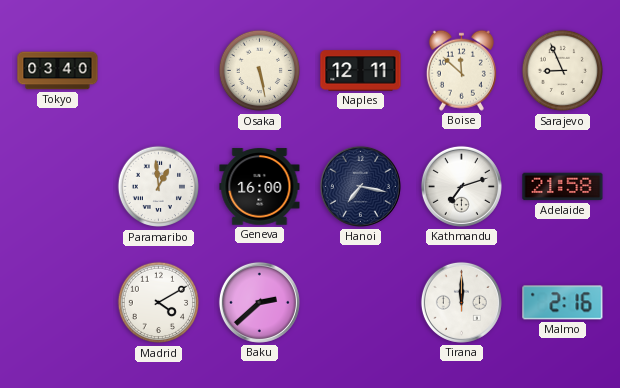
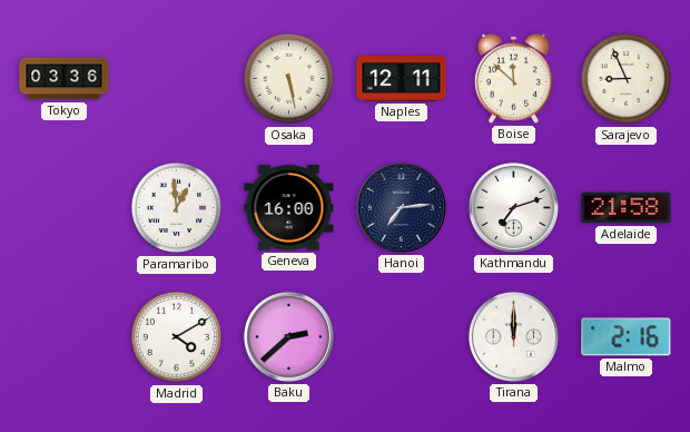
Tokyo: 03:40 -> 03:36
Hanoi: 7:17 -> 7:14
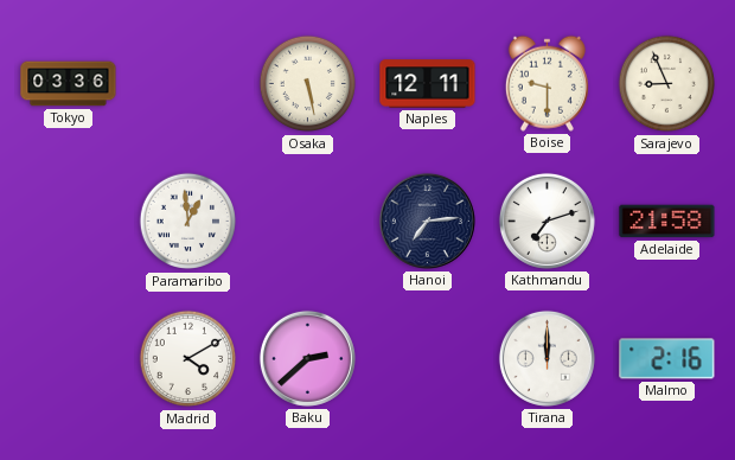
Boise: 11:52 -> 9:30
Geneva: 16:00 -> none
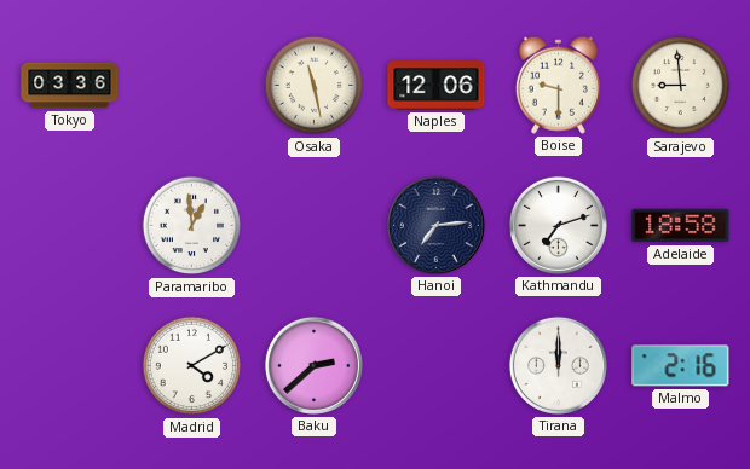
Osaka: 5:28 -> 11:28
Naples: 12:11 -> 12:06
Sarajevo: 8:56 -> 8:59
Adelaide: 21:58 -> 18:58
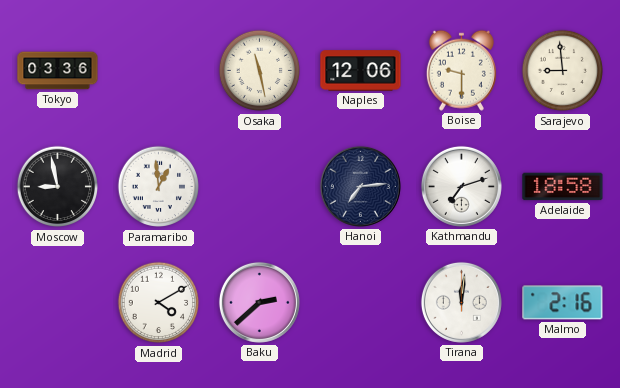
Moscow: none -> 8:58
Tirana: 12:00 -> 12:01
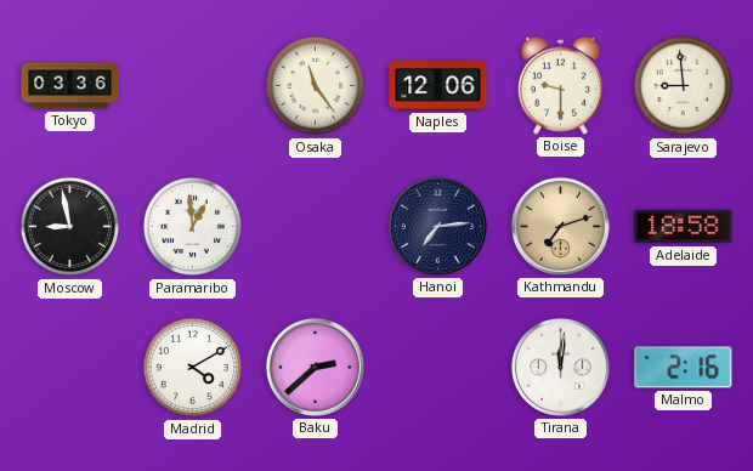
Osaka: 11:28 -> 11:24
Kathmandu dial: white -> champagne
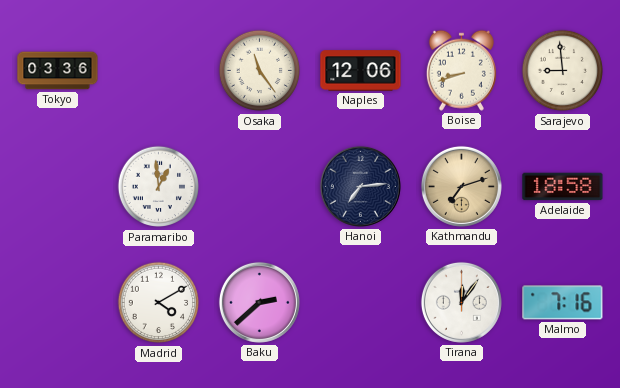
Boise: 9:30 -> 8:42
Moscow: 8:58 -> none
Tirana: 12:01 -> 12:06
Malmo: 2:16 -> 7:16
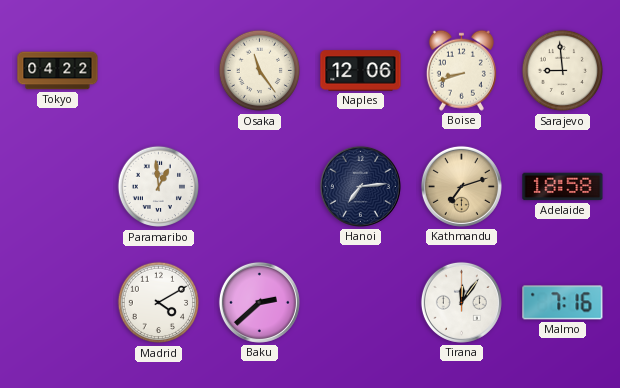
Tokyo: 03:36 -> 04:22
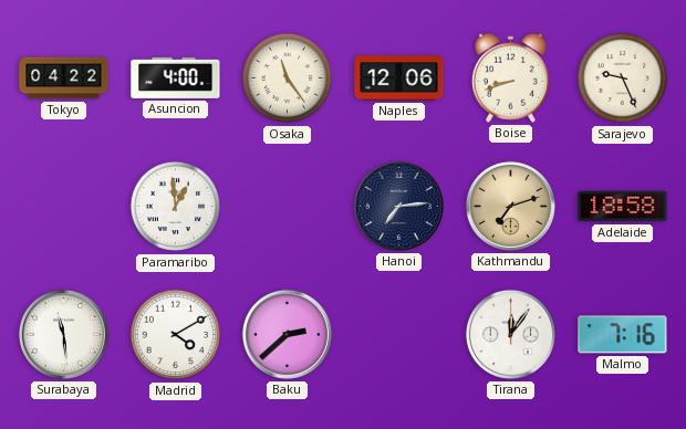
Asuncion: none -> 4:00
Sarajevo: 8:59 -> 9:26
Surabaya: none -> 11:29
